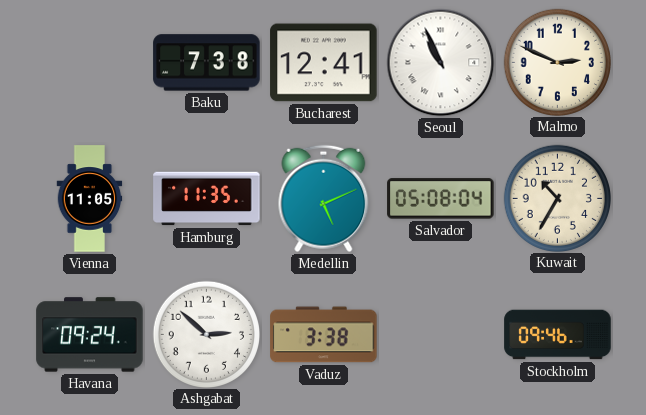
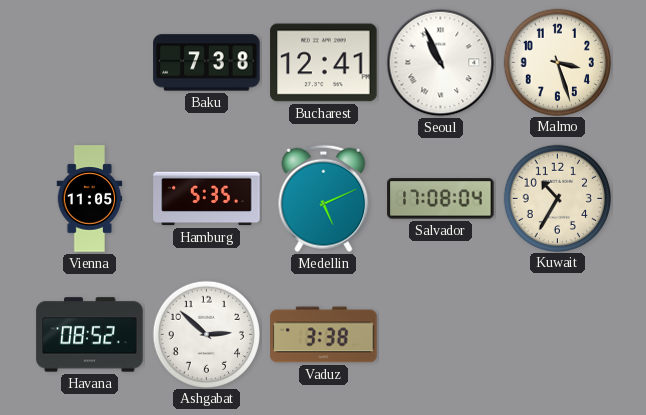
Malmo: 2:49 -> 3:27
Hamburg: 11:35 -> 5:35
Salvador: 05:08 -> 17:08
Havana: 09:24 -> 08:52
Stockholm: 09:46 -> none
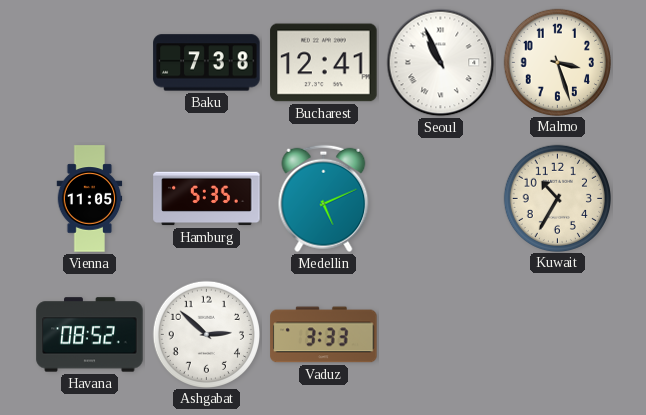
Salvador: 17:08 -> none
Vaduz: 3:38 -> 3:33
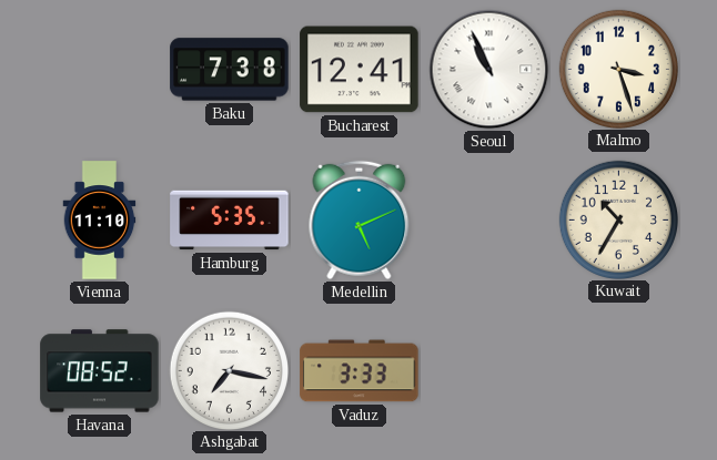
Vienna: 11:05 -> 11:10
Ashgabat: 2:52 -> 7:17
